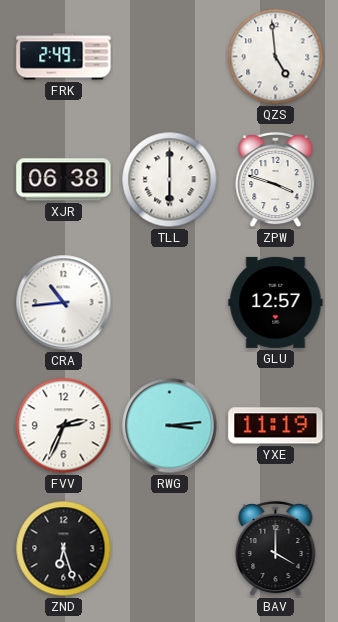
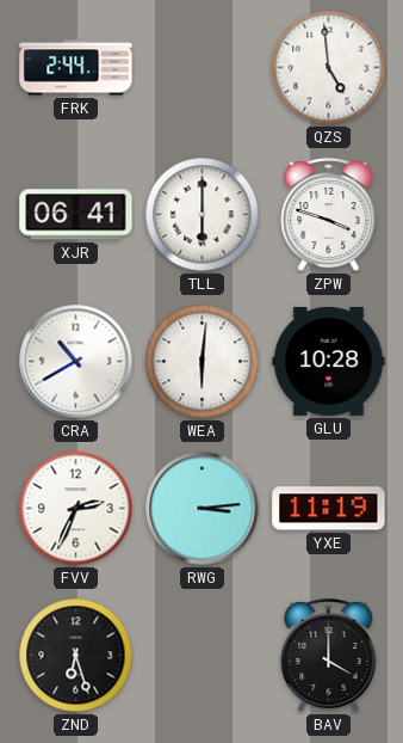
FRK: 2:49 -> 2:44
XJR: 06:38 -> 06:41
CRA: 10:44 -> 10:40
WEA: none -> 6:01
GLU: 12:57 -> 10:28
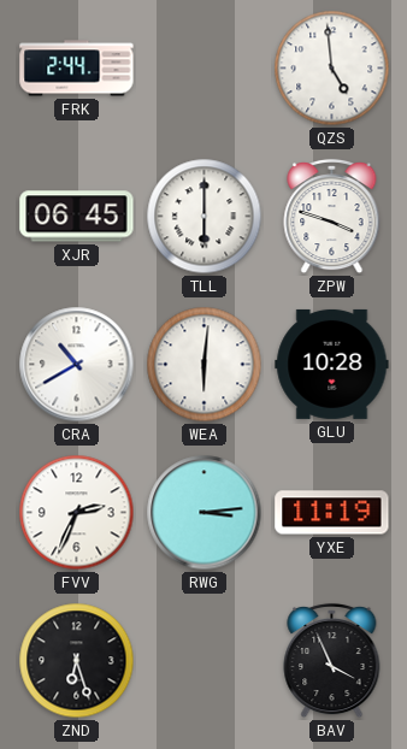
XJR: 06:41 -> 06:45
BAV: 4:00 -> 3:56
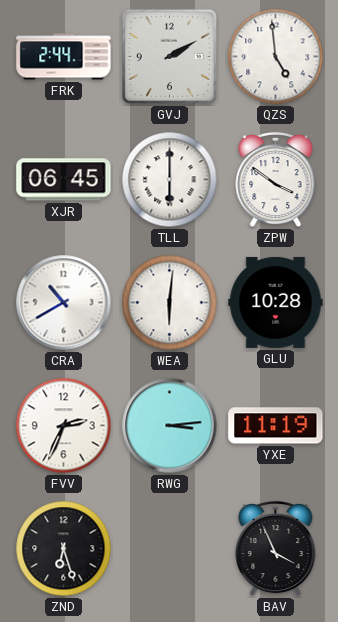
GVJ: none -> 2:10
ZPW: 3:48 -> 3:51
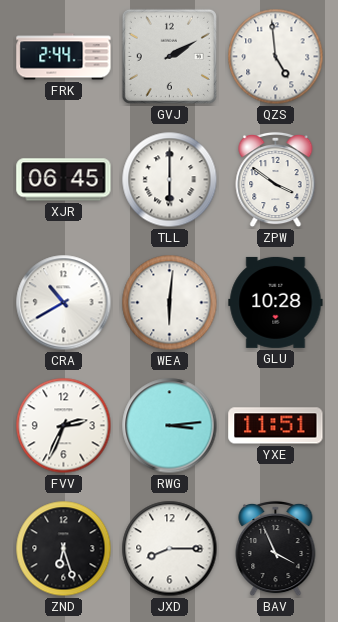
YXE: 11:19 -> 11:51
JXD: none -> 8:15
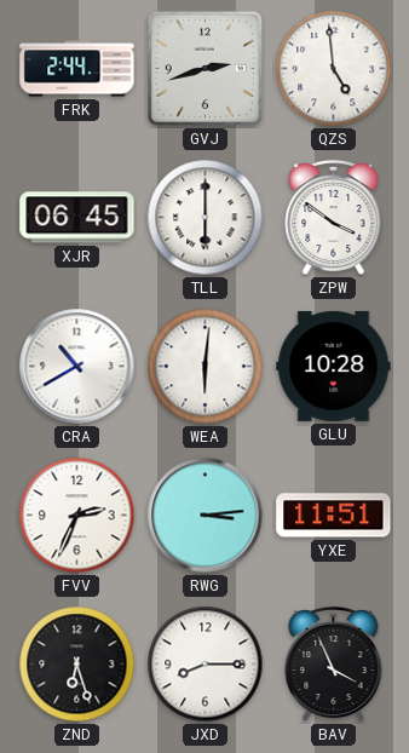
GVJ: 2:10 -> 2:42
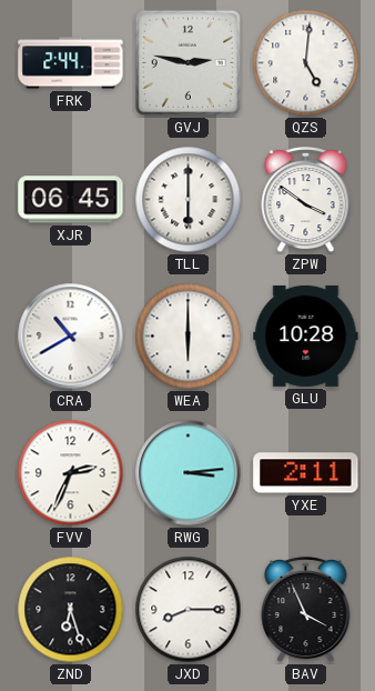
GVJ: 2:42 -> 2:47
QZS: 4:59 -> 5:01
WEA: 6:01 -> 6:00
YXE: 11:51 -> 2:11
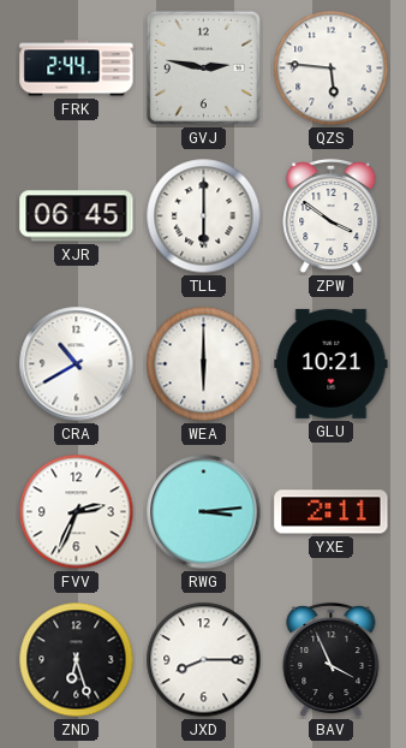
QZS: 5:01 -> 5:46
GLU: 10:28 -> 10:21
